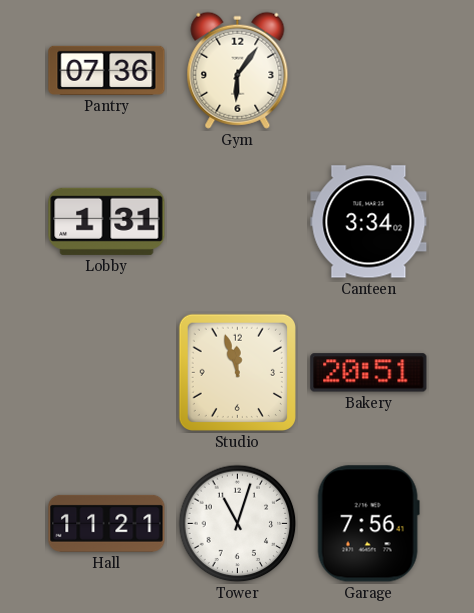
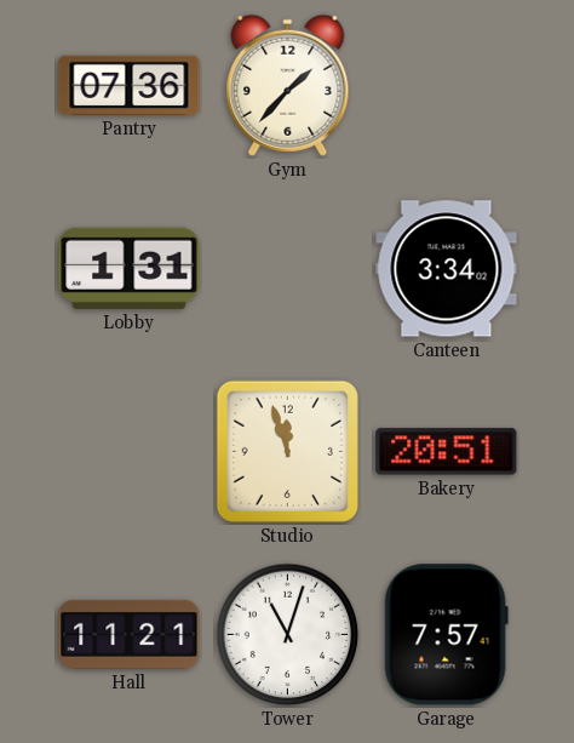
Gym: 6:06 -> 1:37
Garage: 7:56 -> 7:57
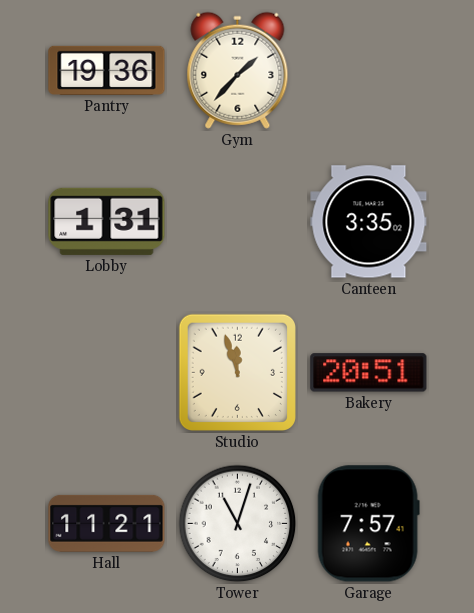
Pantry: 07:36 -> 19:36
Canteen: 3:34 -> 3:35
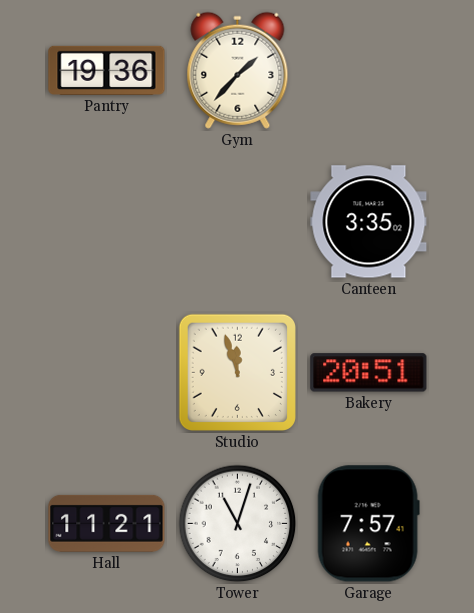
Lobby: 1:31 -> none
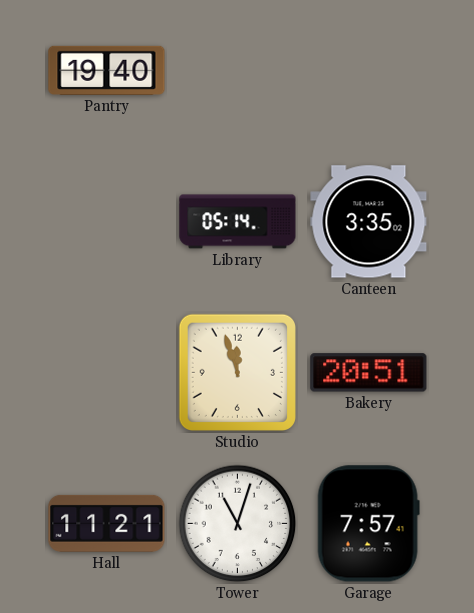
Pantry: 19:36 -> 19:40
Gym: 1:37 -> none
Library: none -> 05:14
